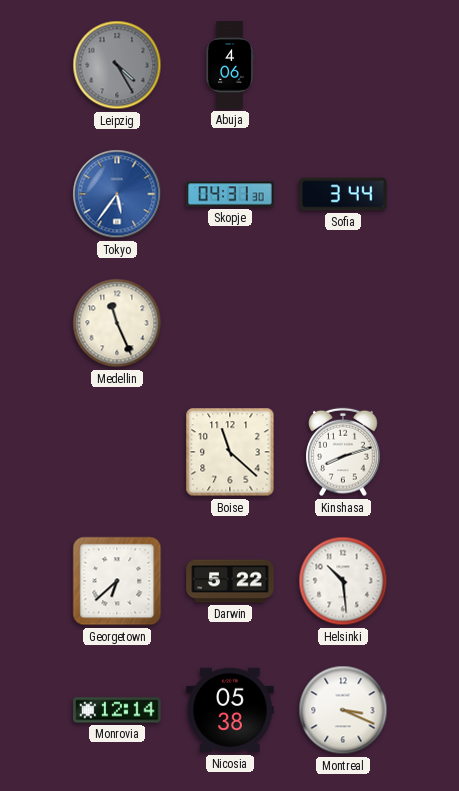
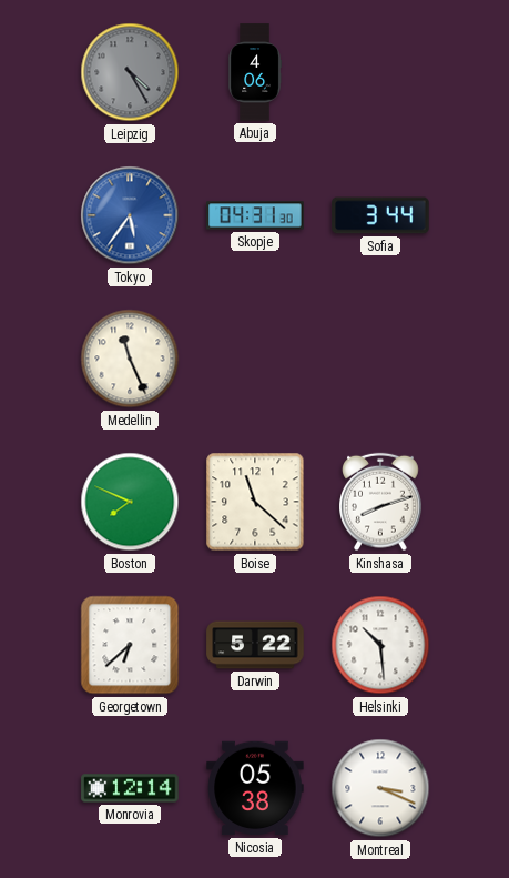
Boston: none -> 7:49
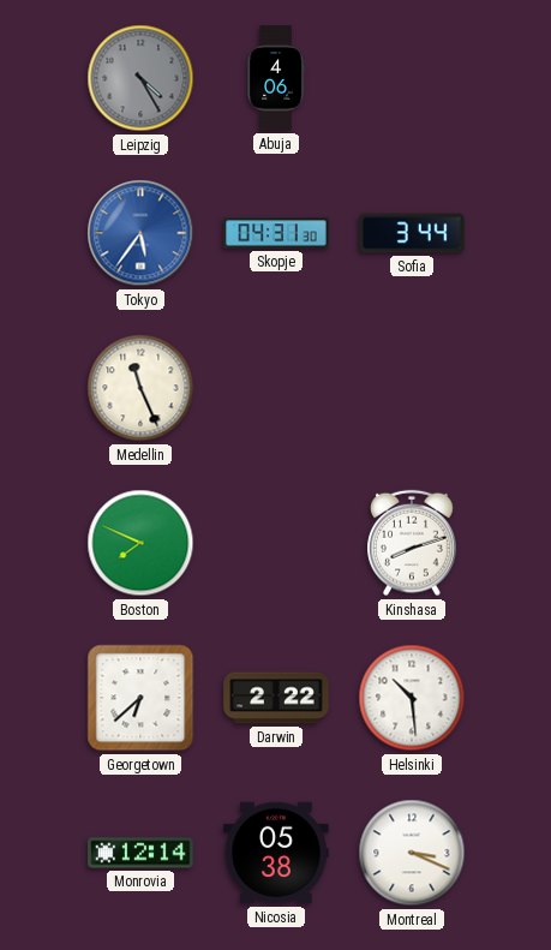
Boise: 11:22 -> none
Darwin: 5:22 -> 2:22
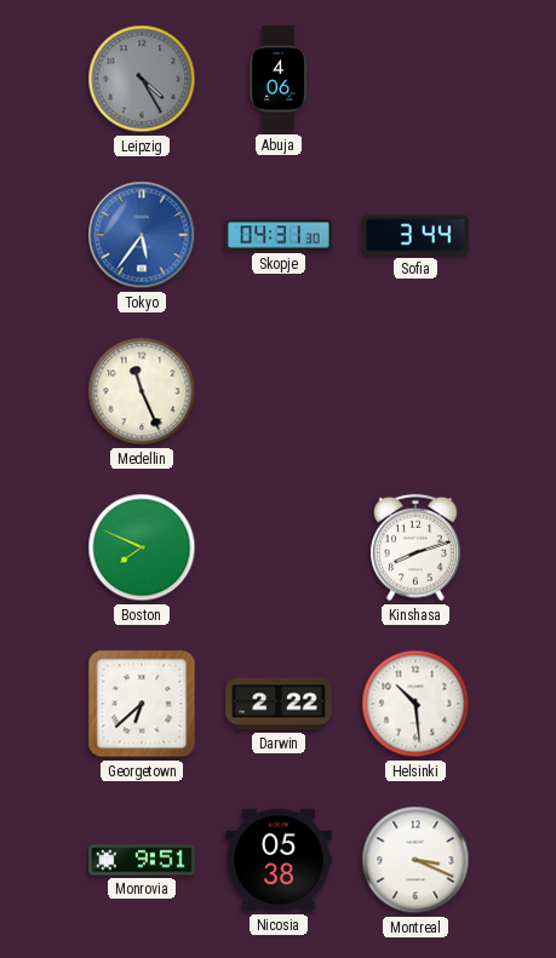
Monrovia: 12:14 -> 9:51
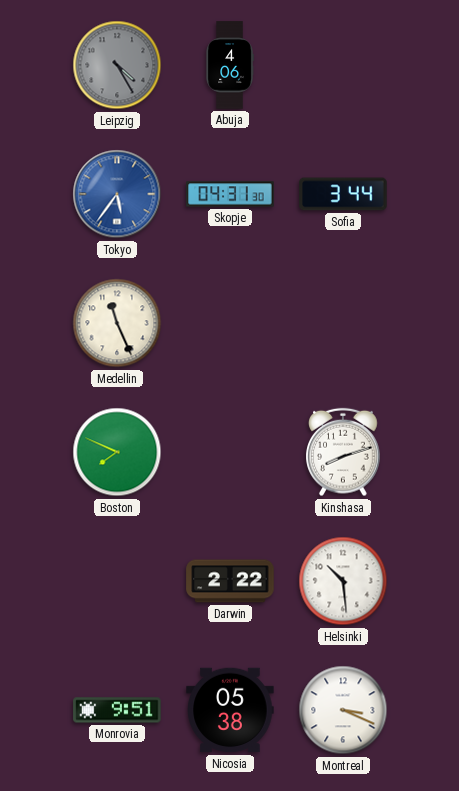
Georgetown: 6:38 -> none
